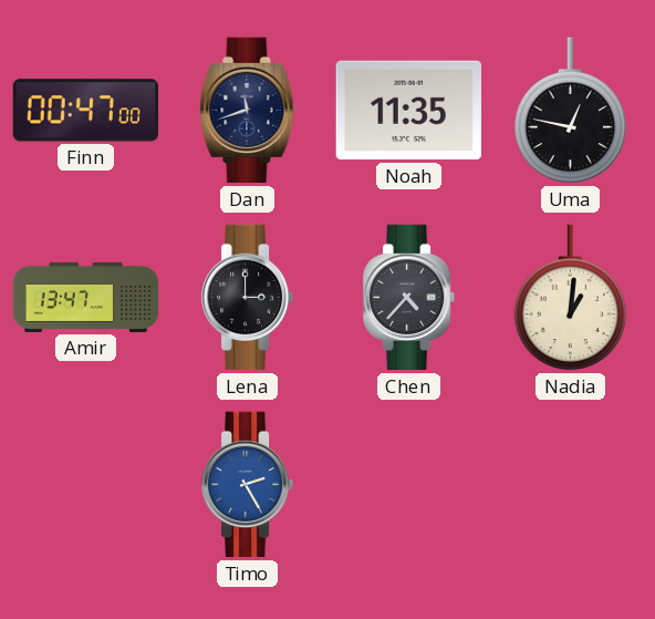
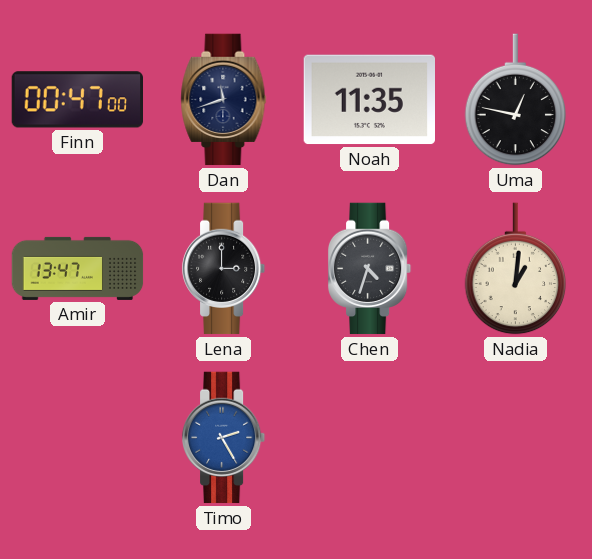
Chen: 4:37 -> 4:33
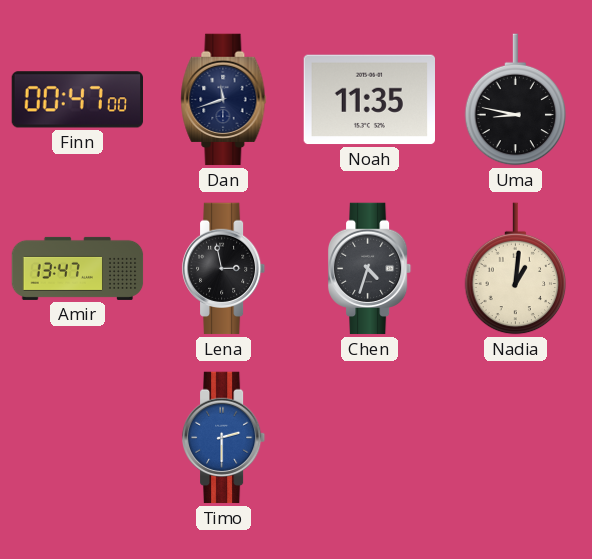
Uma: 12:47 -> 8:47
Lena: 3:00 -> 2:58
Timo: 2:25 -> 2:30
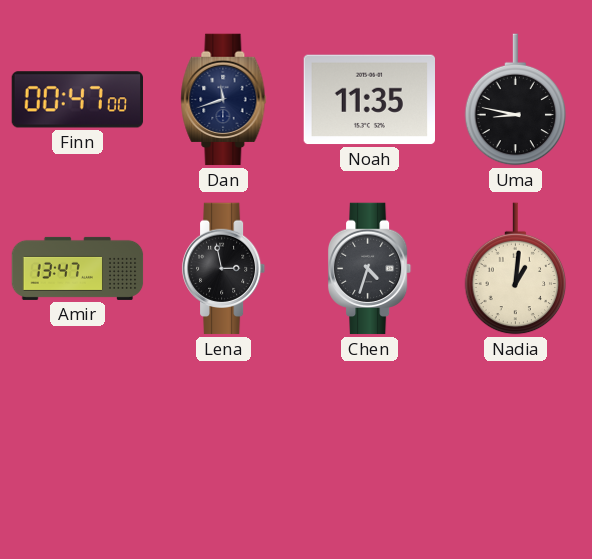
Timo: 2:30 -> none
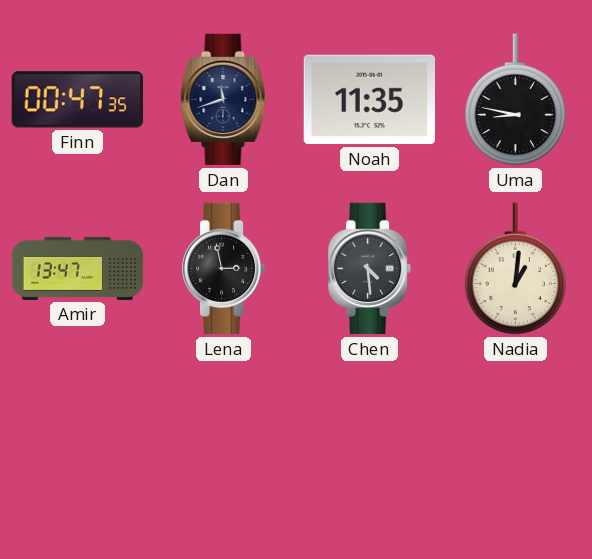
Finn: 00:47:00 -> 00:47:35
Chen: 4:33 -> 4:29
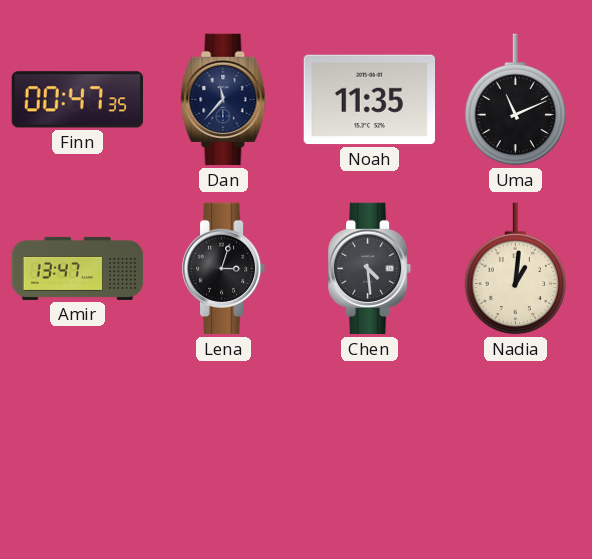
Dan: 11:42 -> 11:37
Uma: 8:47 -> 11:11
Lena: 2:58 -> 3:03
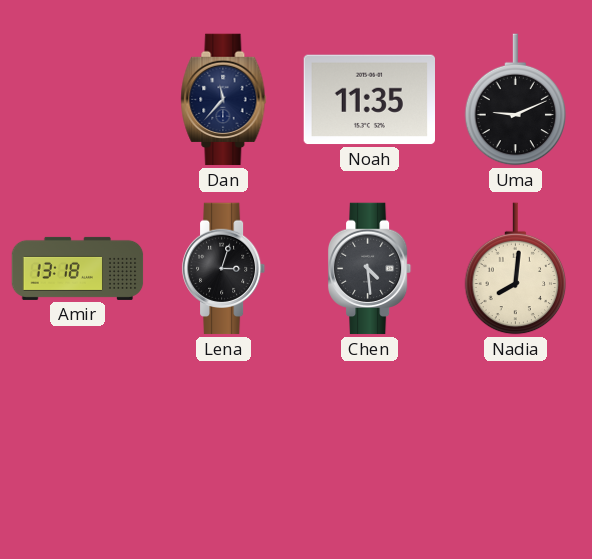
Finn: 00:47 -> none
Uma: 11:11 -> 9:11
Amir: 13:47 -> 13:18
Nadia: 1:01 -> 8:01
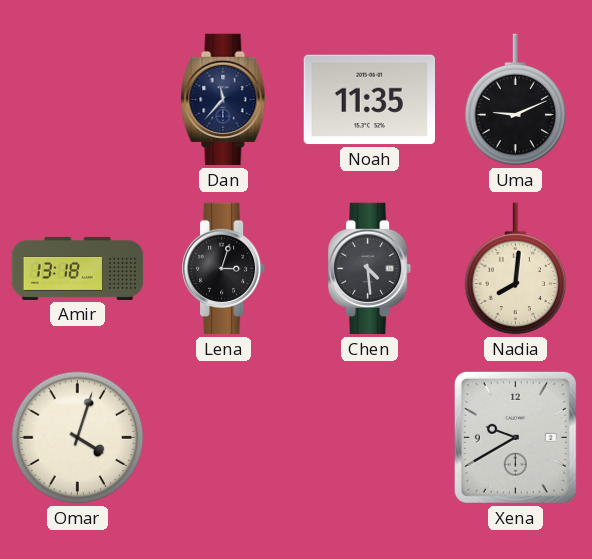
Omar: none -> 4:03
Xena: none -> 9:40
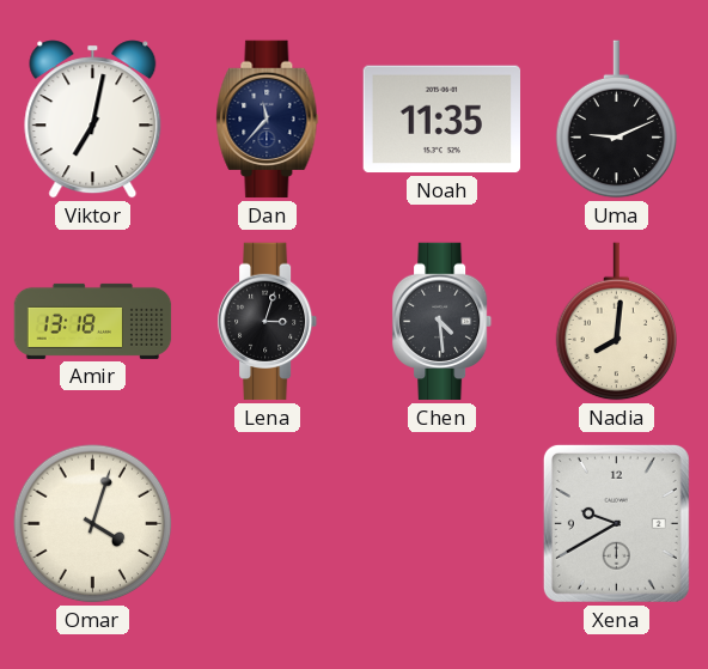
Viktor: none -> 7:02
